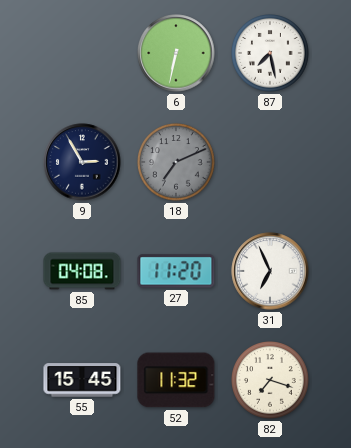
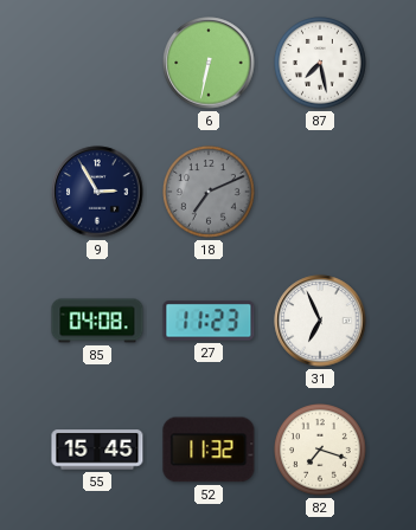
27: 11:20 -> 11:23
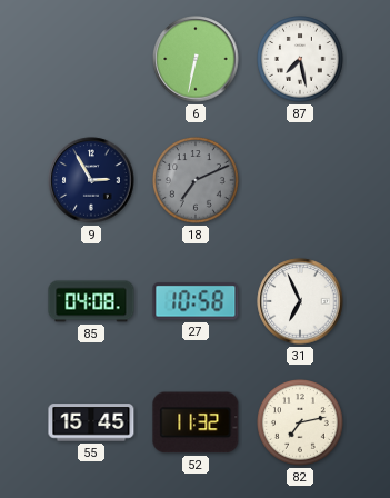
27: 11:23 -> 10:58
82: 7:18 -> 7:13
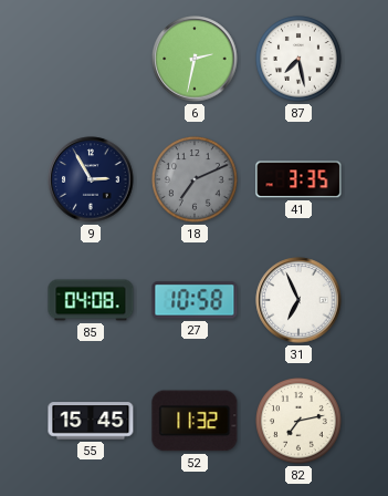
6: 6:32 -> 2:32
41: none -> 3:35
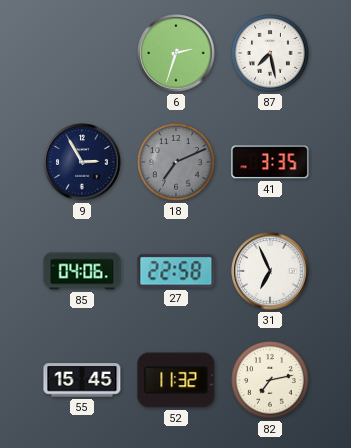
6: 2:32 -> 2:33
85: 04:08 -> 04:06
27: 10:58 -> 22:58
